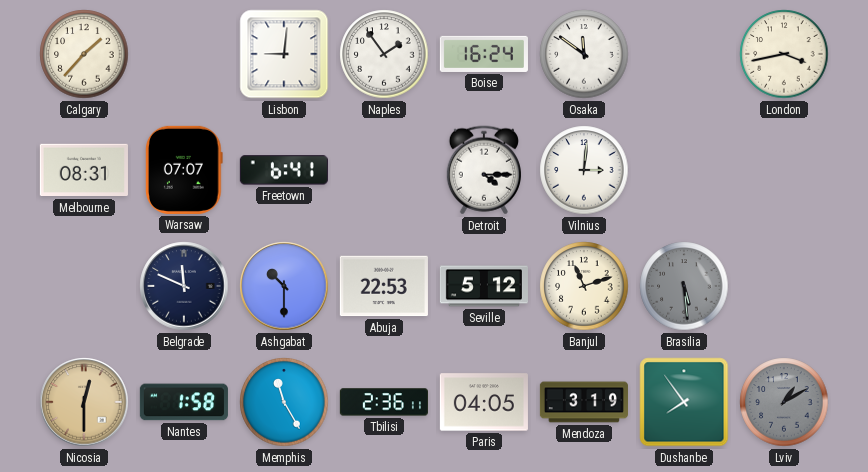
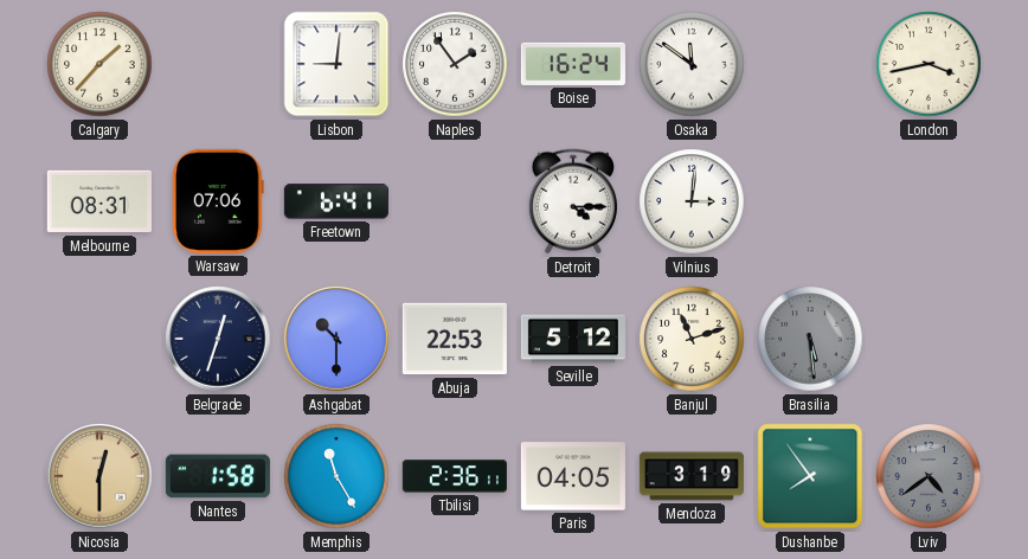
Warsaw: 07:07 -> 07:06
Belgrade: 11:49 -> 12:33
Lviv: 1:10 -> 4:39
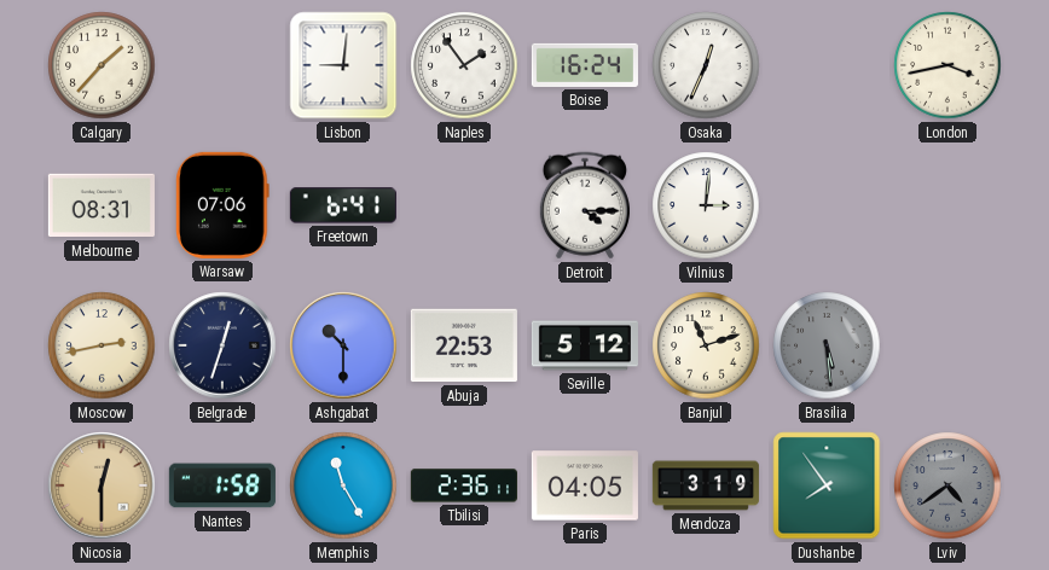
Osaka: 11:51 -> 12:34
Moscow: none -> 2:43
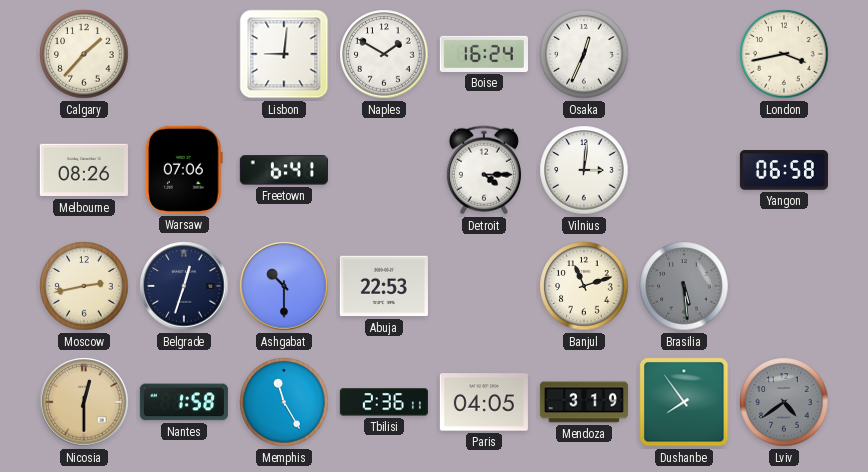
Naples: 1:54 -> 1:50
Melbourne: 08:31 -> 08:26
Yangon: none -> 06:58
Seville: 5:12 -> none
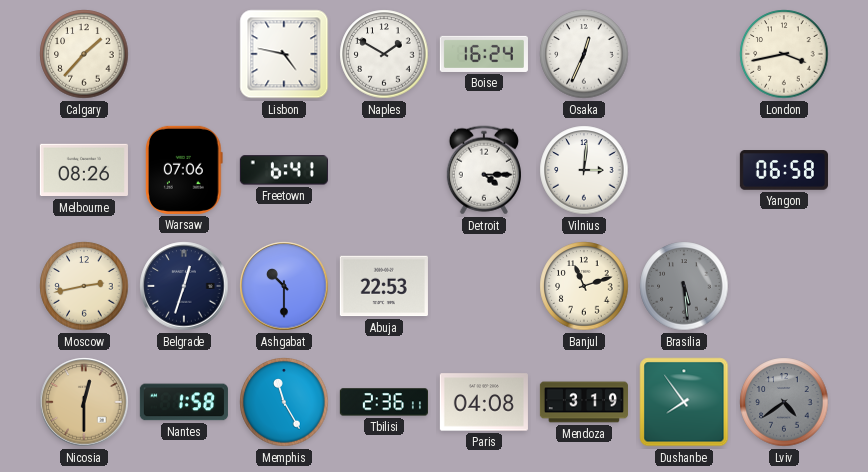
Lisbon: 9:01 -> 4:47
Paris: 04:05 -> 04:08
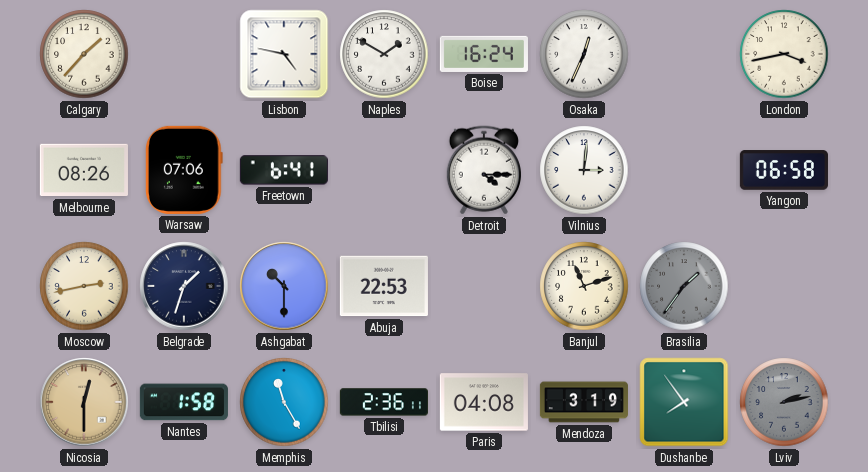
Belgrade: 12:33 -> 1:33
Brasilia: 5:29 -> 1:36
Lviv: 4:39 -> 2:13
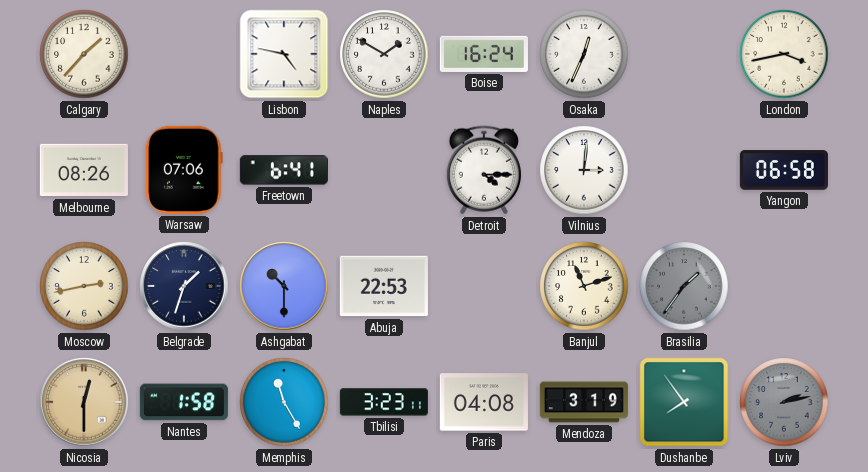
Tbilisi: 2:36 -> 3:23
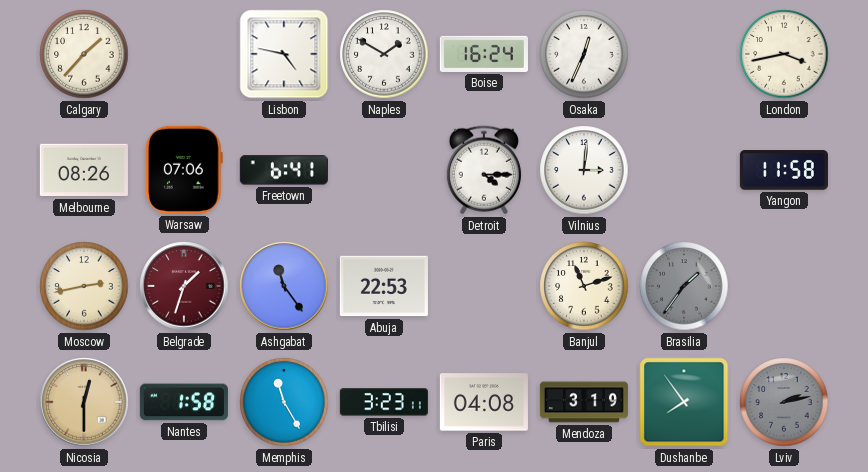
Yangon: 06:58 -> 11:58
Belgrade dial: navy -> burgundy
Ashgabat: 10:30 -> 11:24
